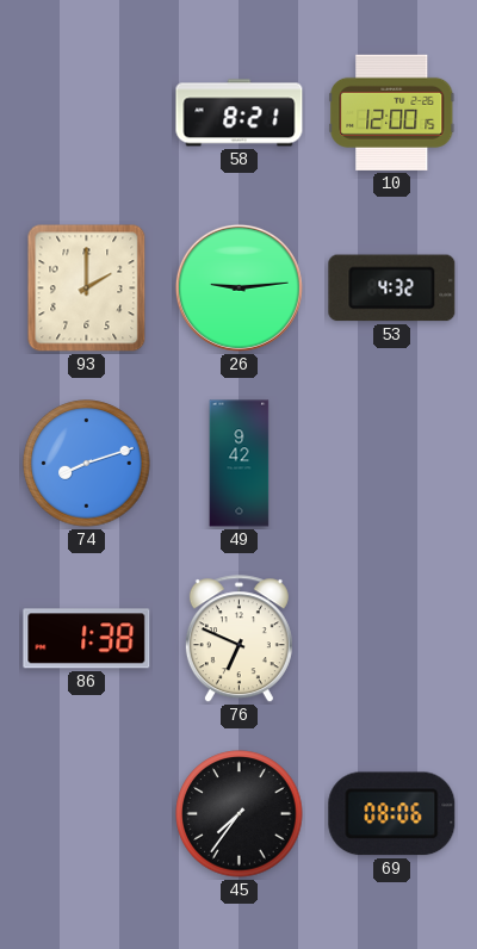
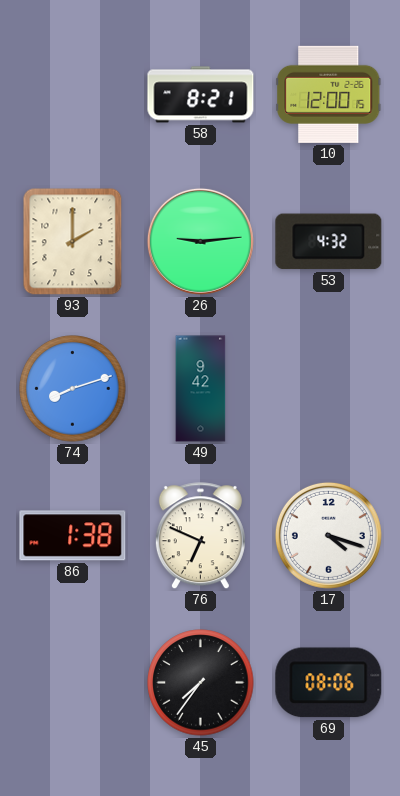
17: none -> 4:18
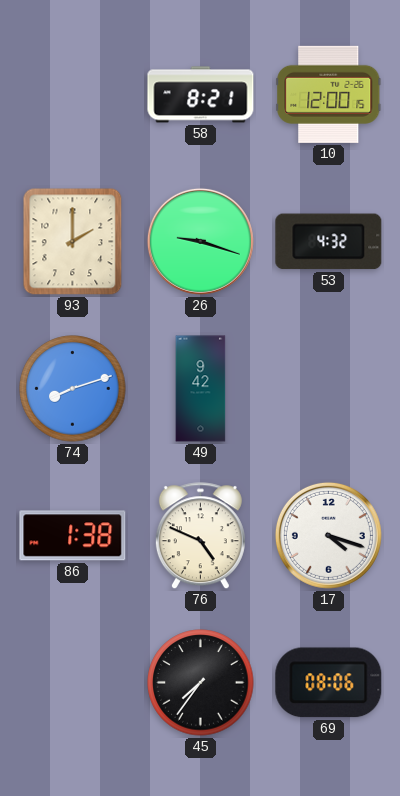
26: 9:14 -> 9:18
76: 6:49 -> 4:49
